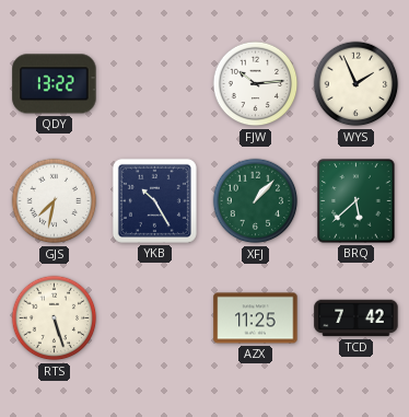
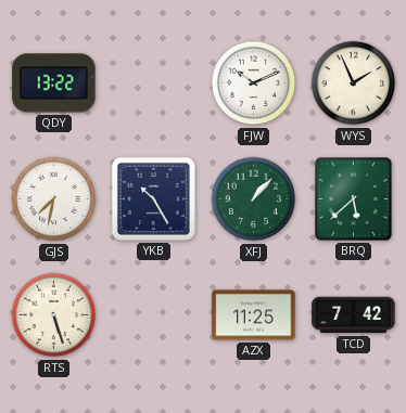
FJW: 10:14 -> 10:11
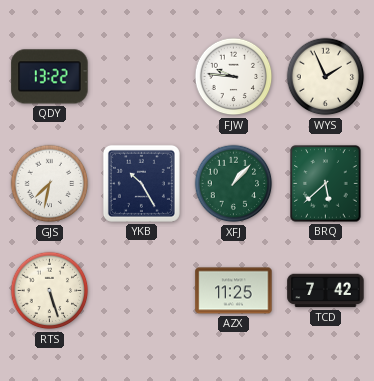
FJW: 10:11 -> 9:46
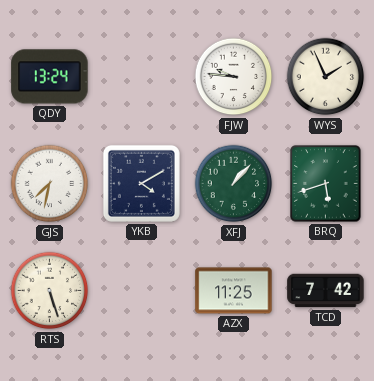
QDY: 13:22 -> 13:24
YKB: 10:25 -> 4:10
BRQ: 5:38 -> 5:42
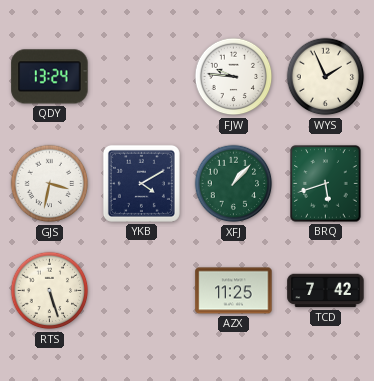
GJS: 7:32 -> 3:32
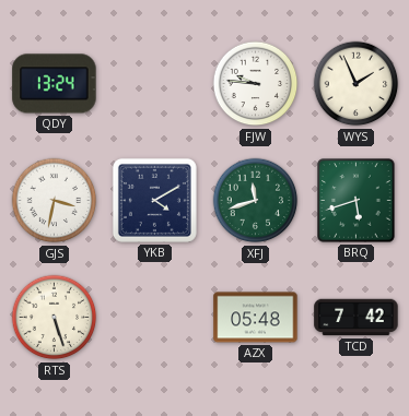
XFJ: 1:07 -> 11:42
AZX: 11:25 -> 05:48
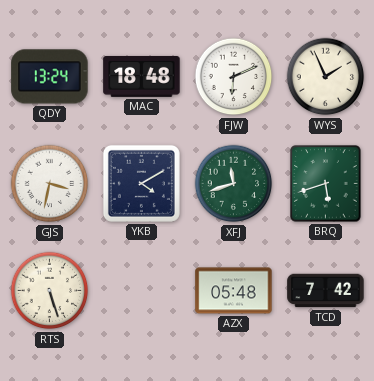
MAC: none -> 18:48
FJW: 9:46 -> 6:11
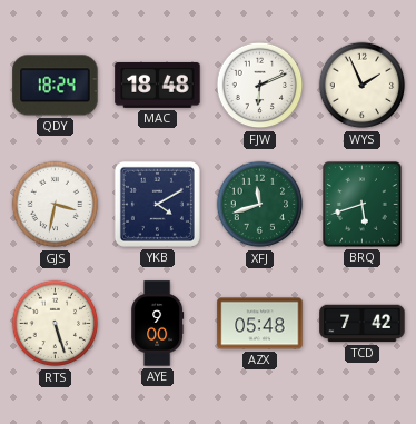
QDY: 13:24 -> 18:24
AYE: none -> 9:00
